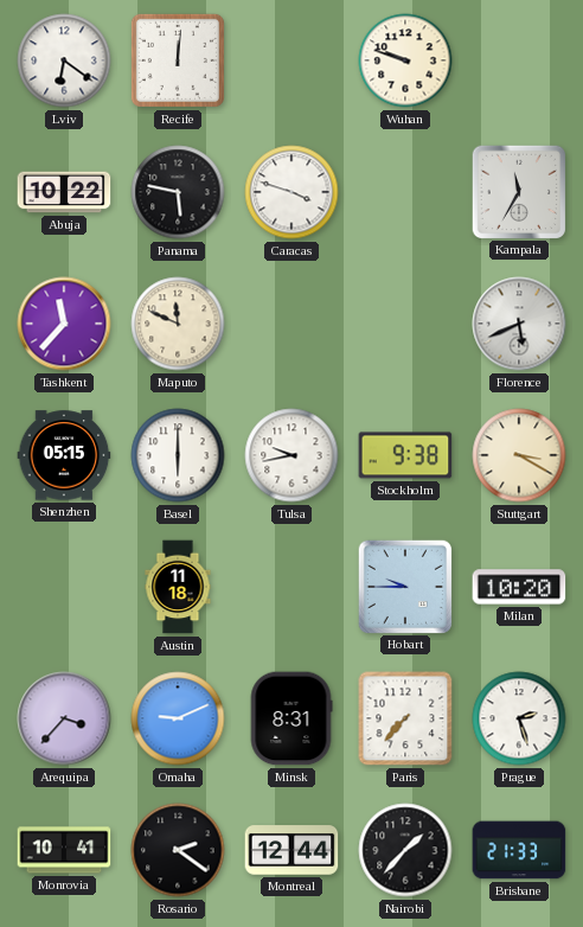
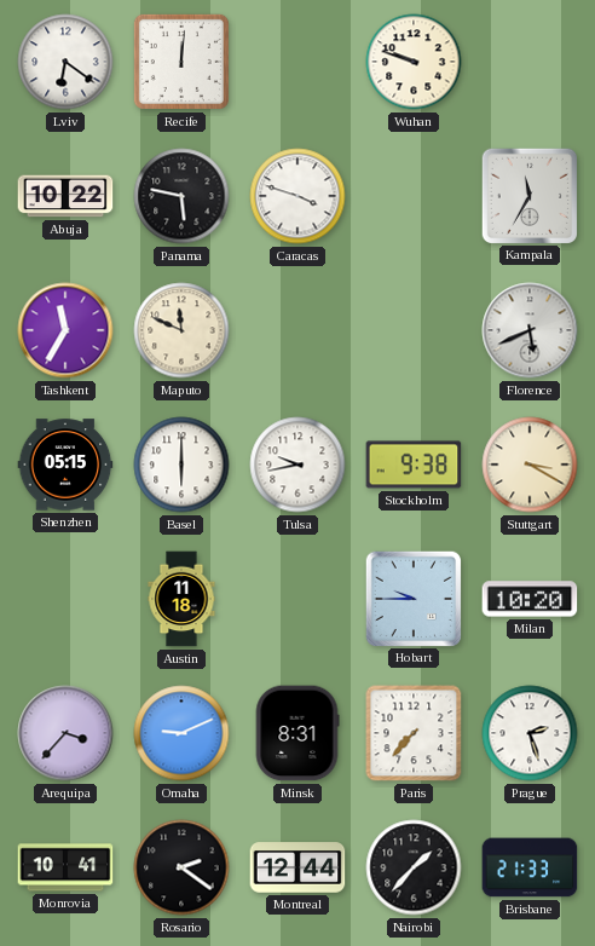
Tashkent: 11:37 -> 11:35
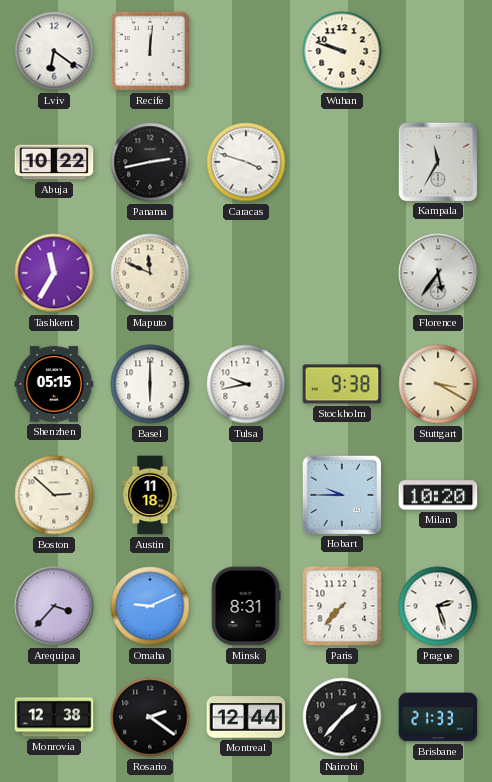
Panama: 5:47 -> 2:43
Florence: 5:41 -> 5:36
Boston: none -> 2:52
Monrovia: 10:41 -> 12:38
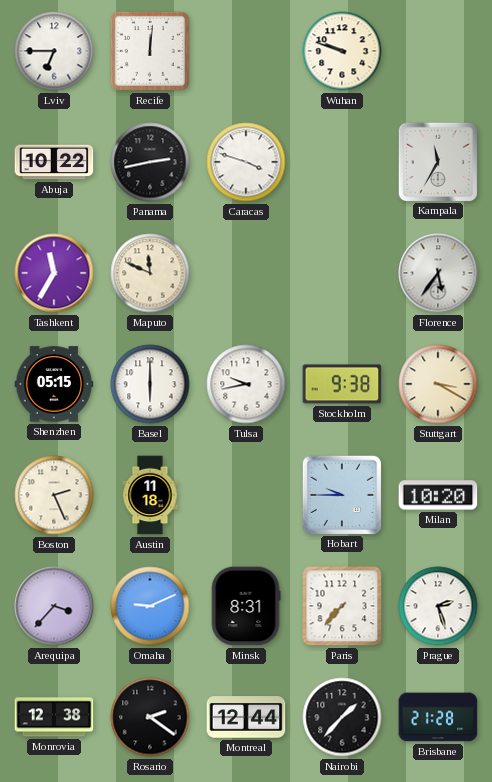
Lviv: 6:21 -> 6:45
Boston: 2:52 -> 2:26
Brisbane: 21:33 -> 21:28
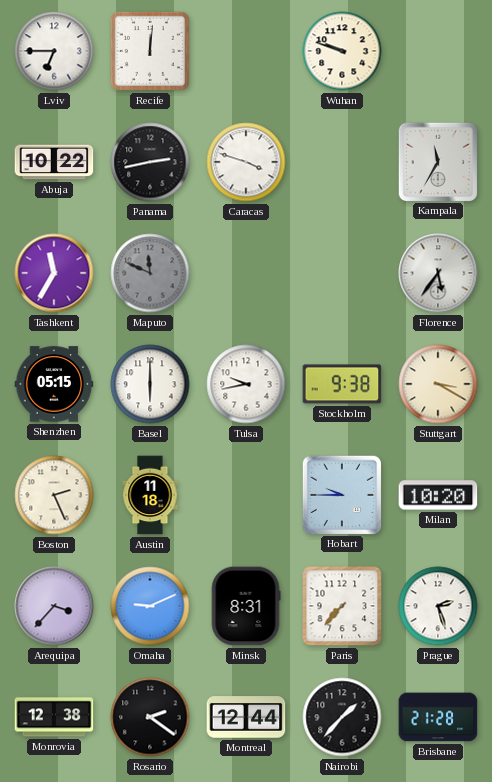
Maputo dial: cream -> grey
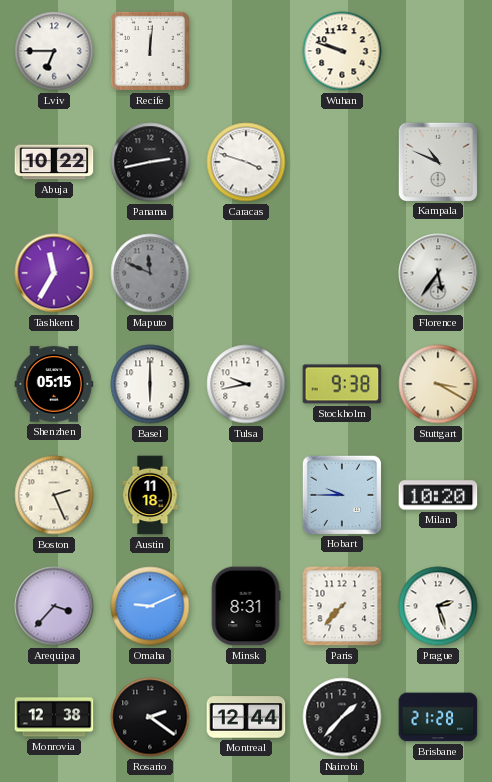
Kampala: 11:35 -> 10:49
